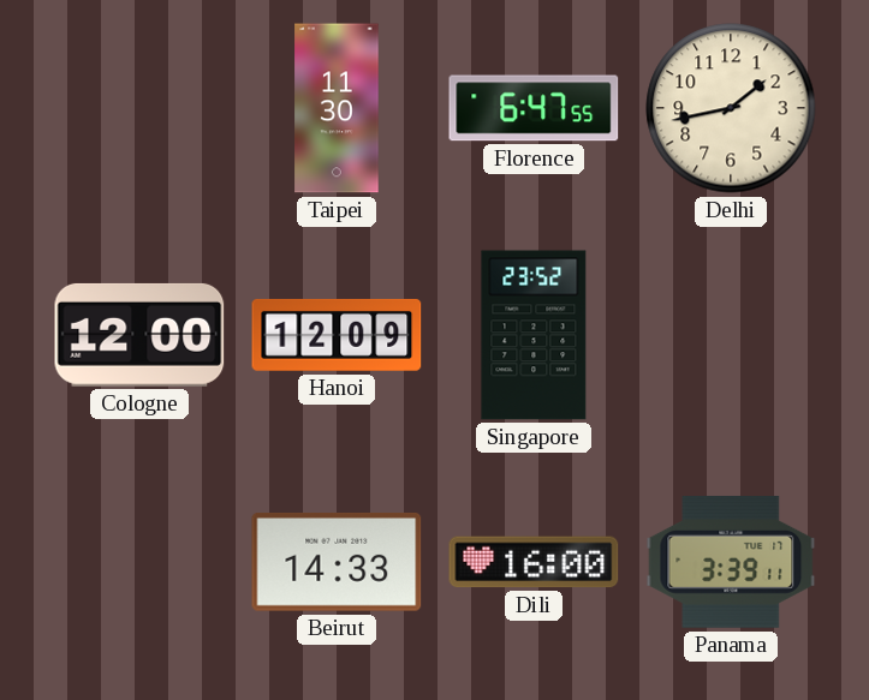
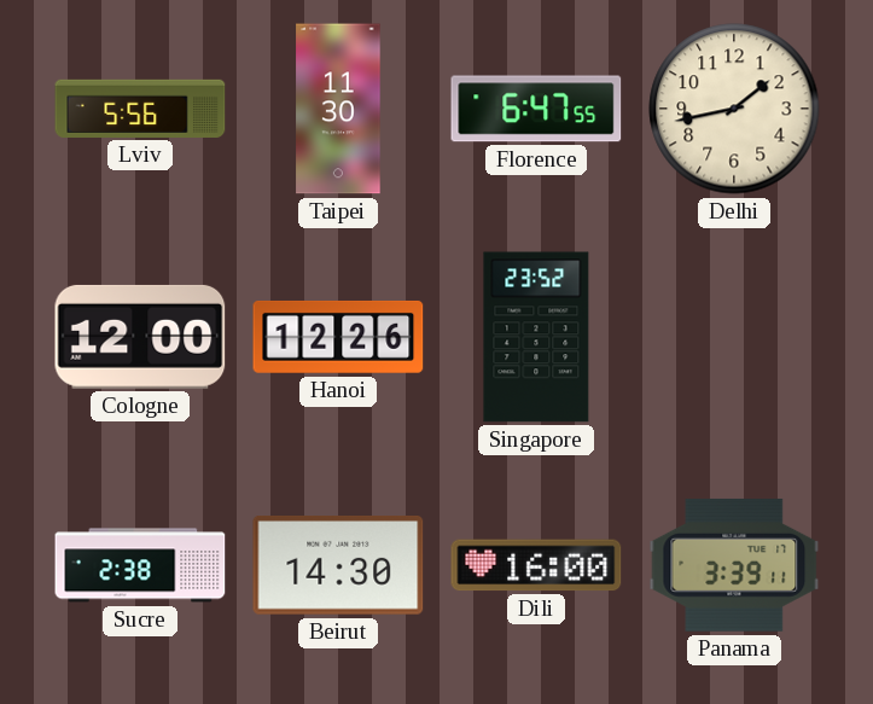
Lviv: none -> 5:56
Hanoi: 12:09 -> 12:26
Sucre: none -> 2:38
Beirut: 14:33 -> 14:30
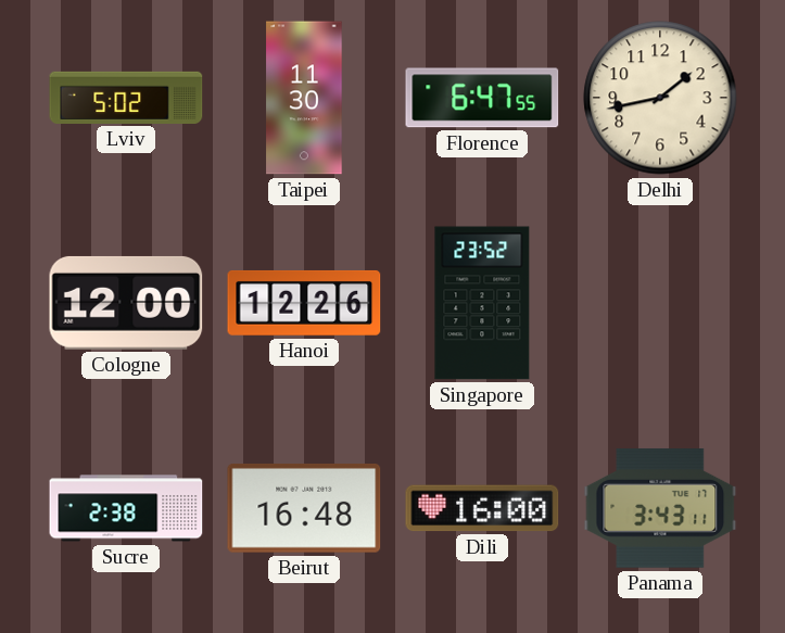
Lviv: 5:56 -> 5:02
Beirut: 14:30 -> 16:48
Panama: 3:39 -> 3:43
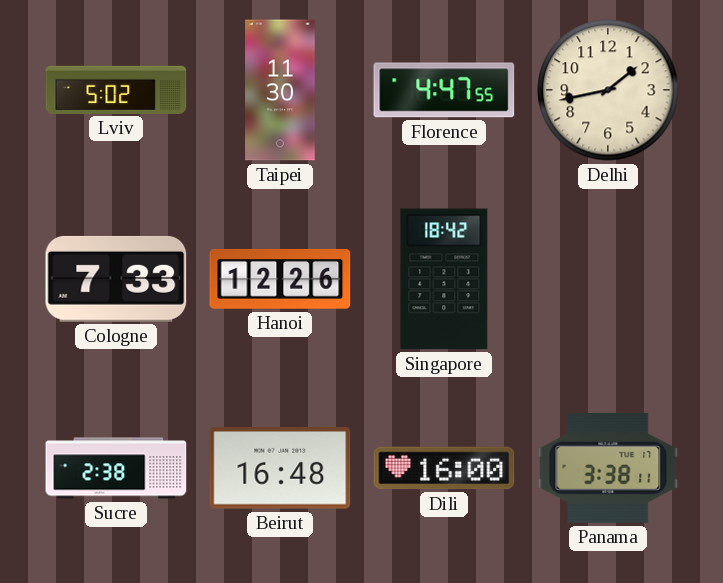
Florence: 6:47 -> 4:47
Cologne: 12:00 -> 7:33
Singapore: 23:52 -> 18:42
Panama: 3:43 -> 3:38
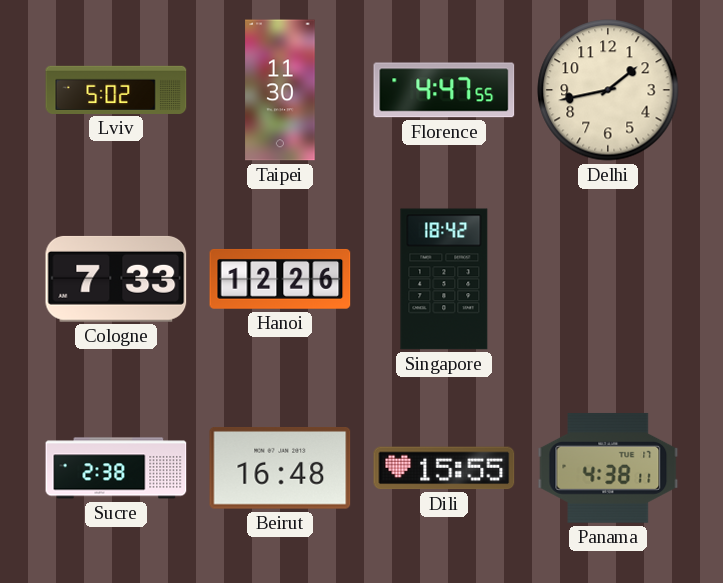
Dili: 16:00 -> 15:55
Panama: 3:38 -> 4:38
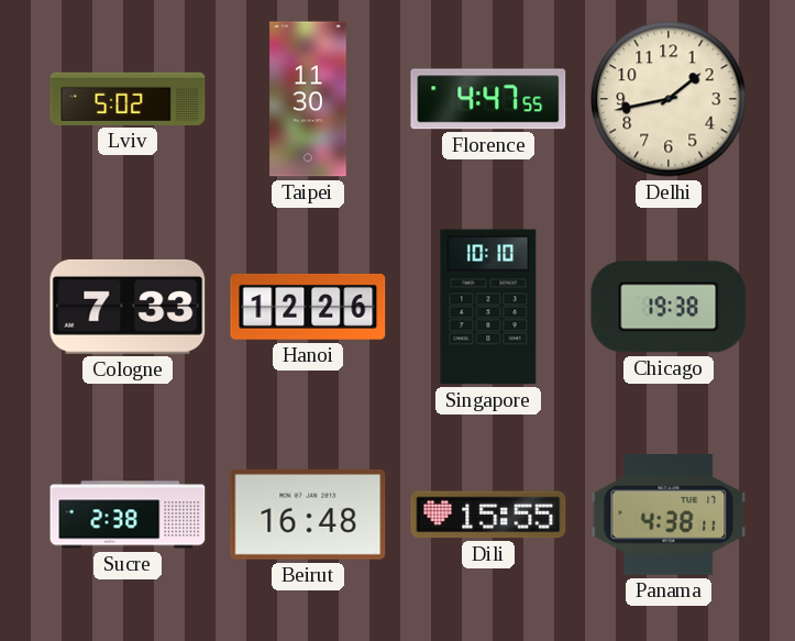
Singapore: 18:42 -> 10:10
Chicago: none -> 19:38
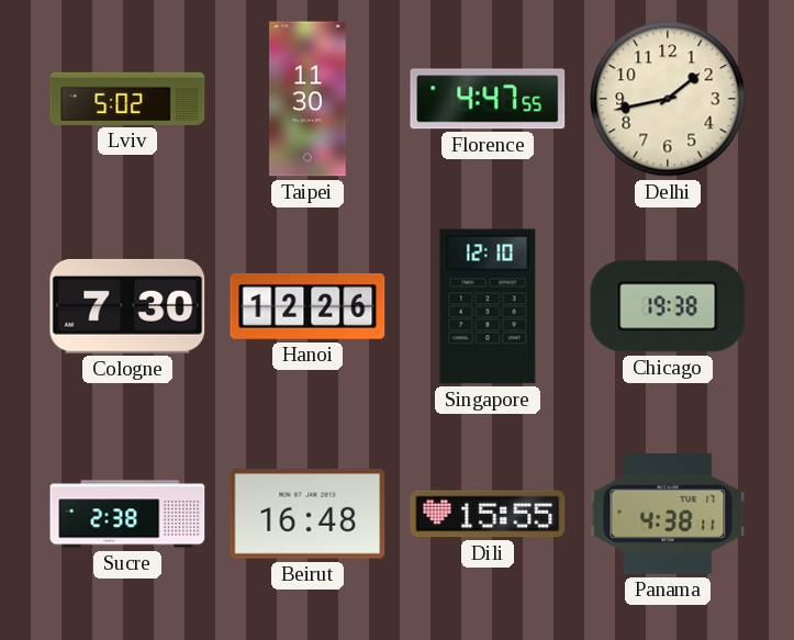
Cologne: 7:33 -> 7:30
Singapore: 10:10 -> 12:10
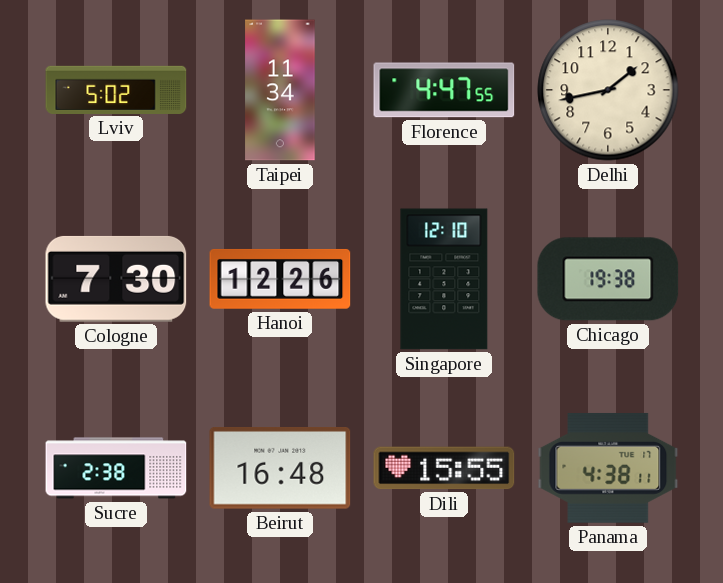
Taipei: 11:30 -> 11:34
